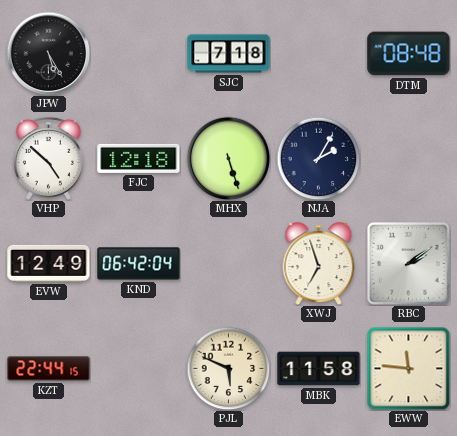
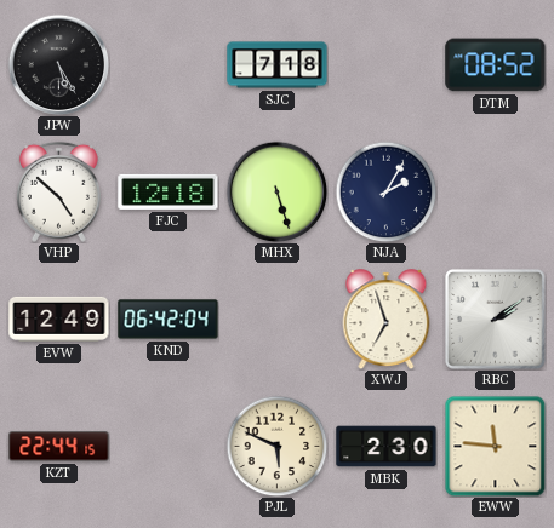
DTM: 08:48 -> 08:52
MBK: 11:58 -> 2:30
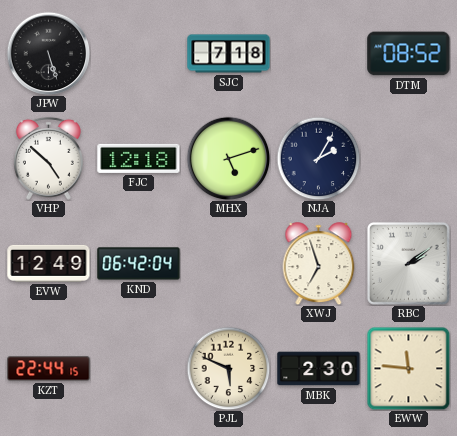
JPW: 5:25 -> 5:27
MHX: 5:27 -> 5:12
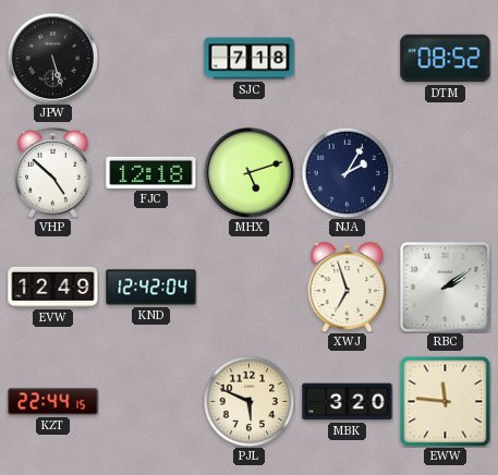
KND: 06:42 -> 12:42
MBK: 2:30 -> 3:20
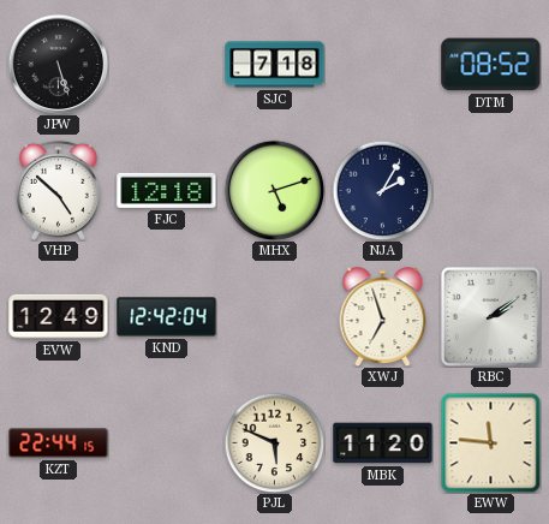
MBK: 3:20 -> 11:20
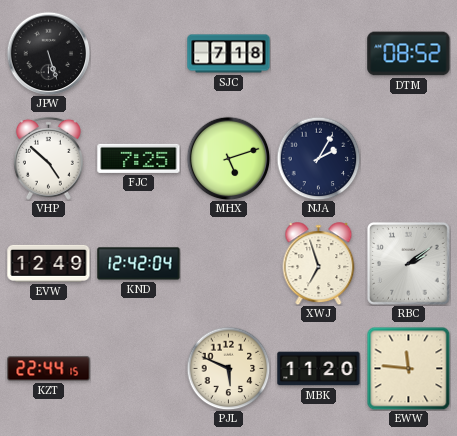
FJC: 12:18 -> 7:25
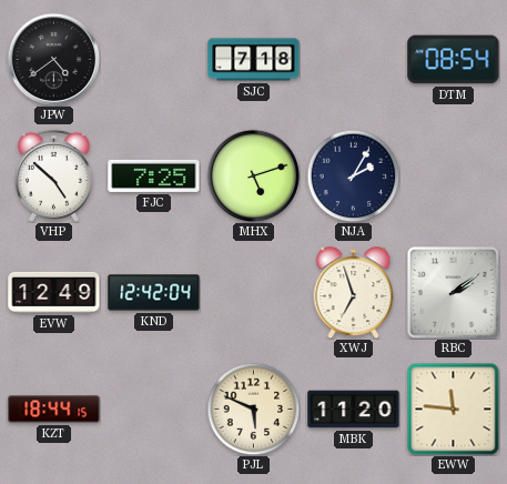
JPW: 5:27 -> 4:39
DTM: 08:52 -> 08:54
KZT: 22:44 -> 18:44
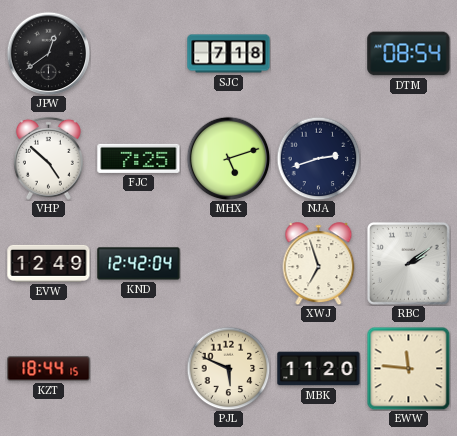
JPW: 4:39 -> 12:39
NJA: 2:05 -> 2:42
